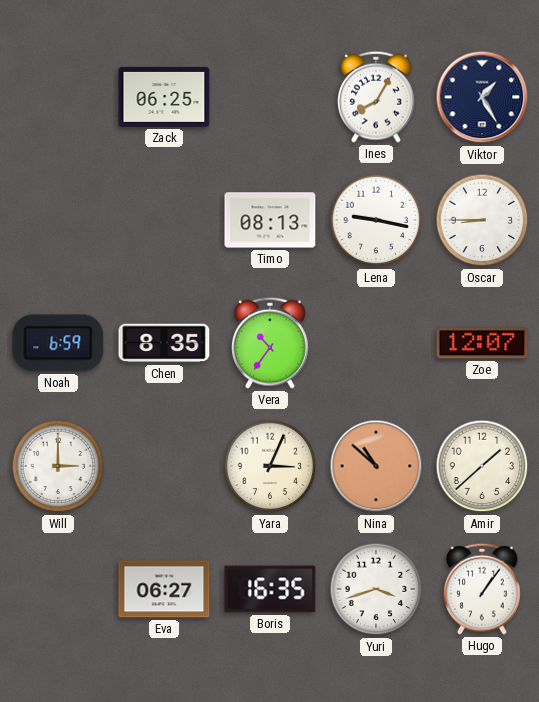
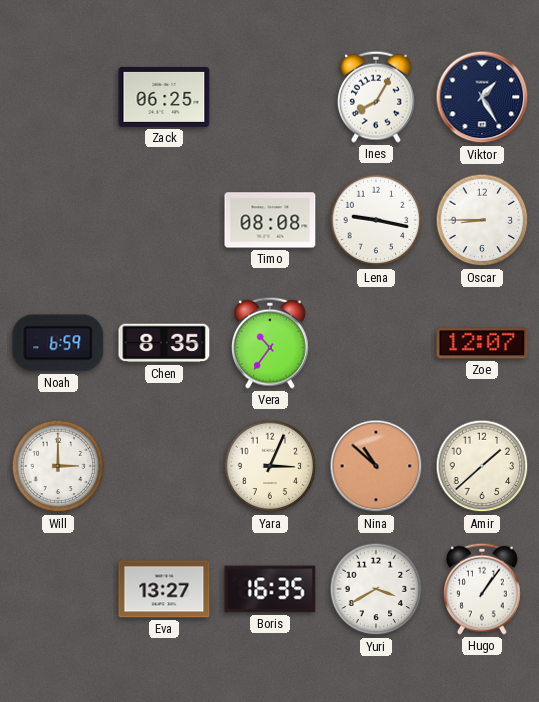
Timo: 08:13 -> 08:08
Eva: 06:27 -> 13:27
Yuri: 3:42 -> 3:40
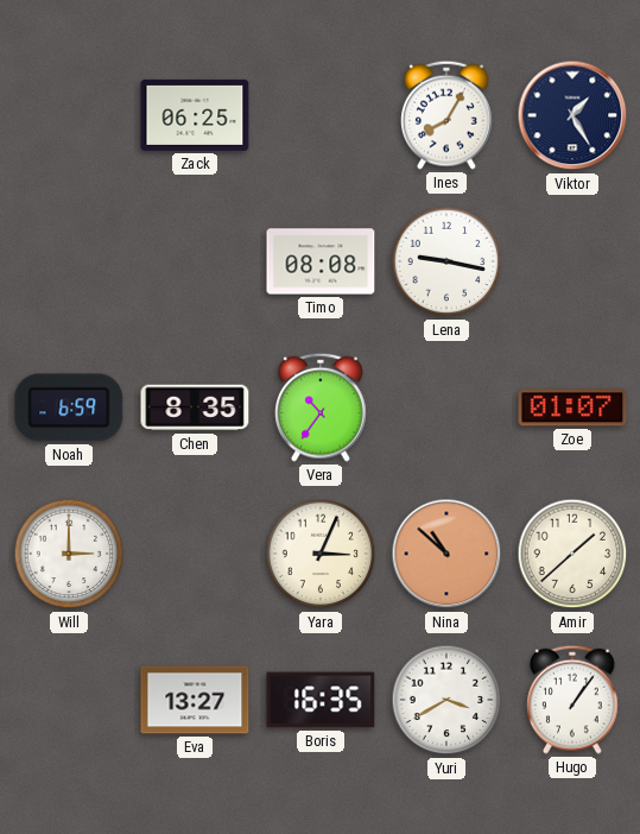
Oscar: 8:45 -> none
Zoe: 12:07 -> 01:07
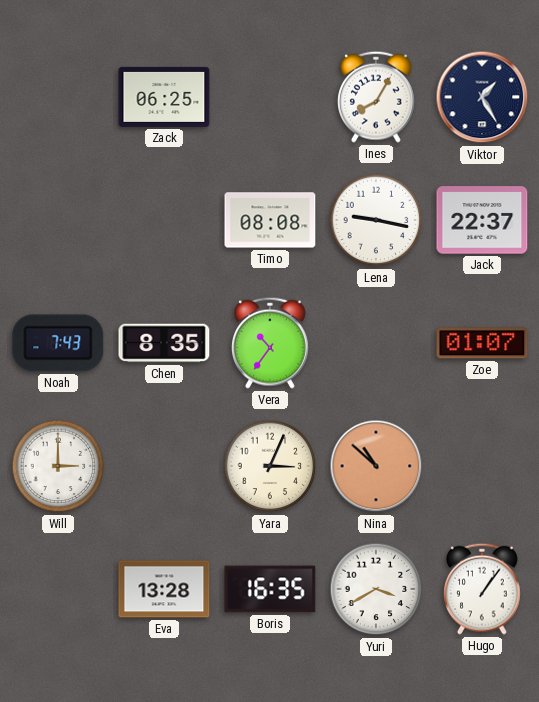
Jack: none -> 22:37
Noah: 6:59 -> 7:43
Amir: 1:38 -> none
Eva: 13:27 -> 13:28
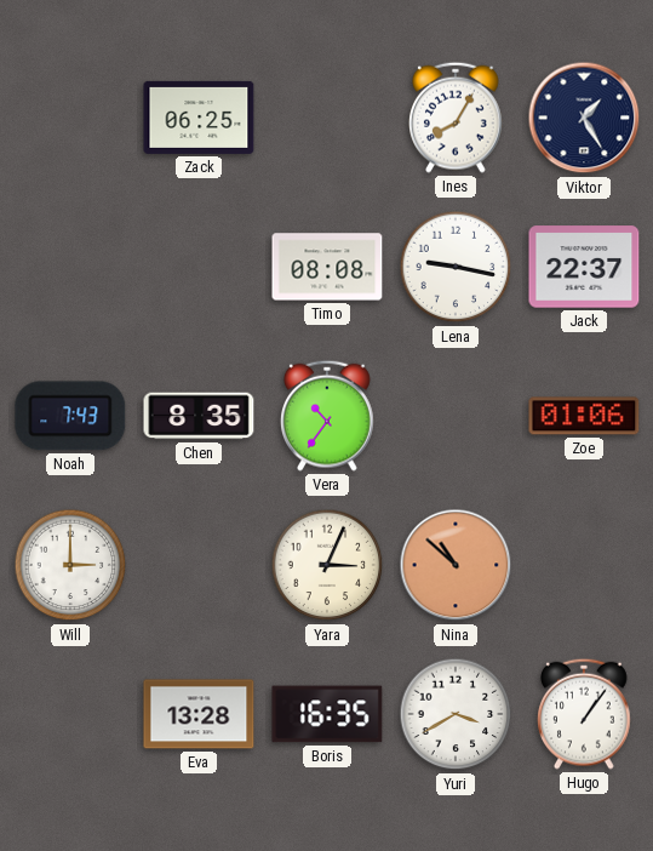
Zoe: 01:07 -> 01:06
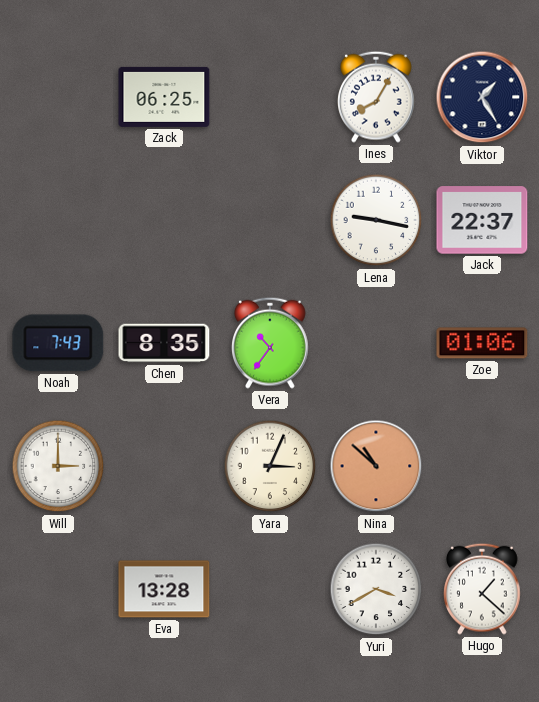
Timo: 08:08 -> none
Boris: 16:35 -> none
Hugo: 1:06 -> 1:22
